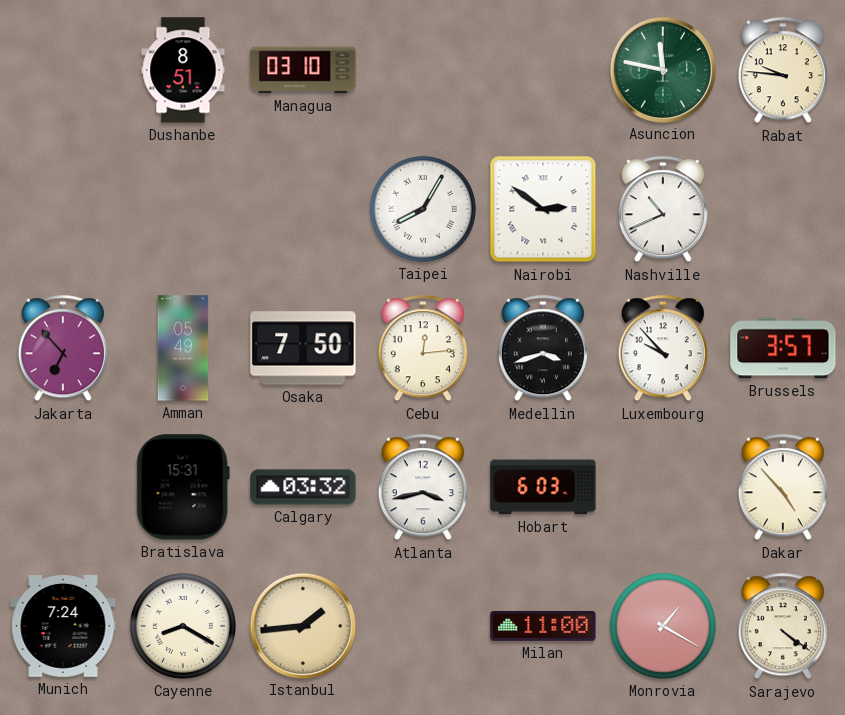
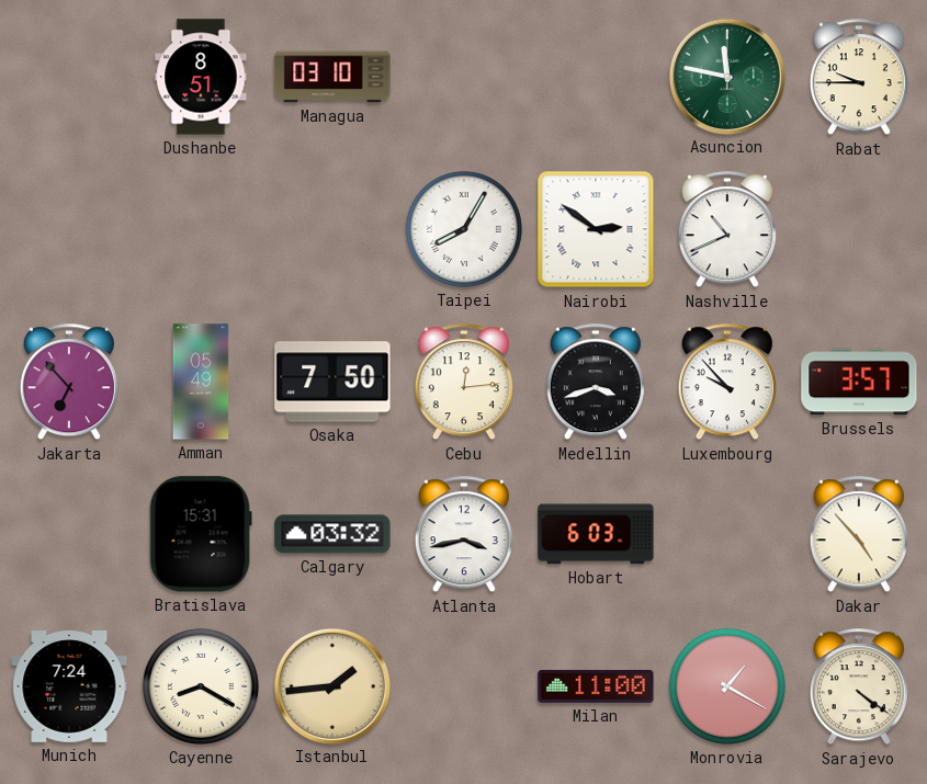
Rabat: 9:46 -> 9:45
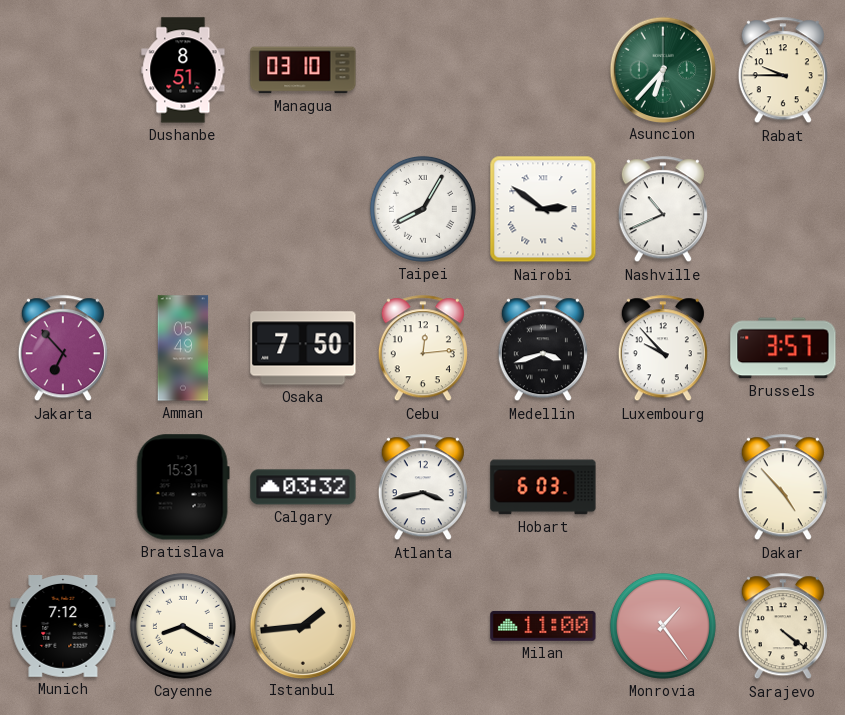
Asuncion: 11:47 -> 6:37
Munich: 7:24 -> 7:12
Monrovia: 1:20 -> 1:24
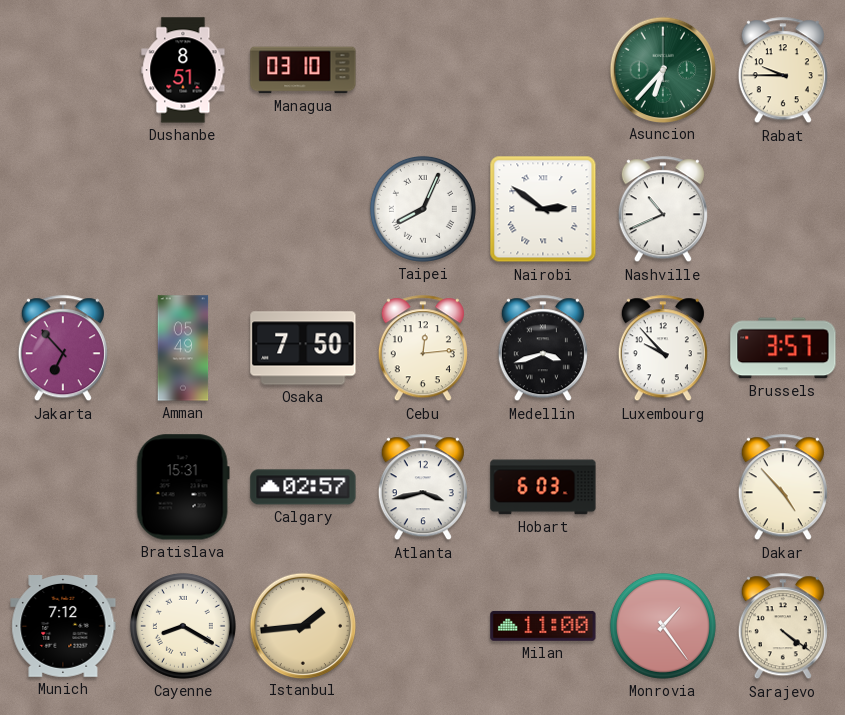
Taipei: 8:05 -> 8:04
Calgary: 03:32 -> 02:57
